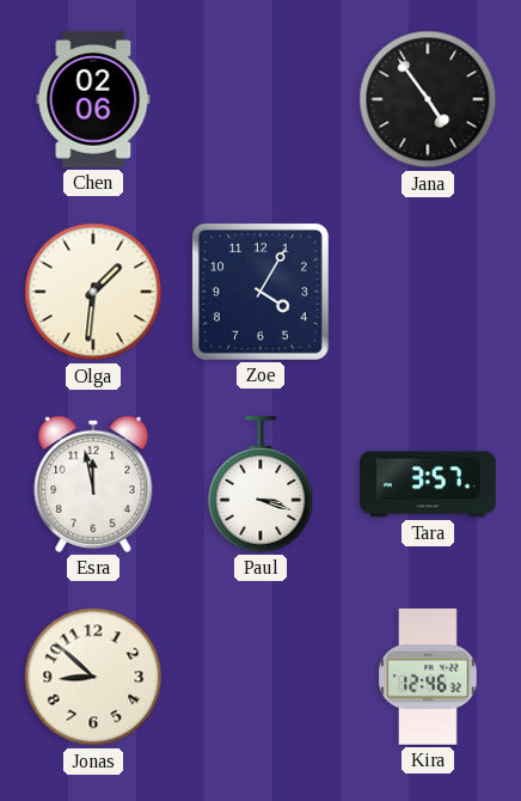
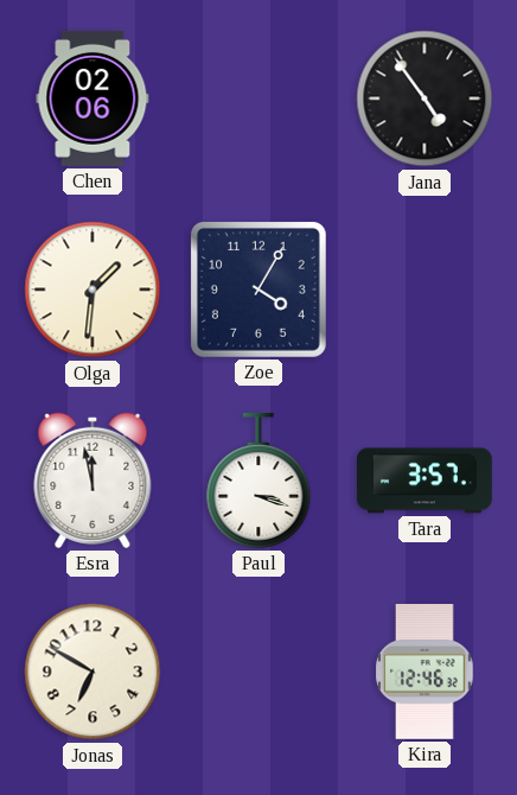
Jonas: 8:52 -> 6:50
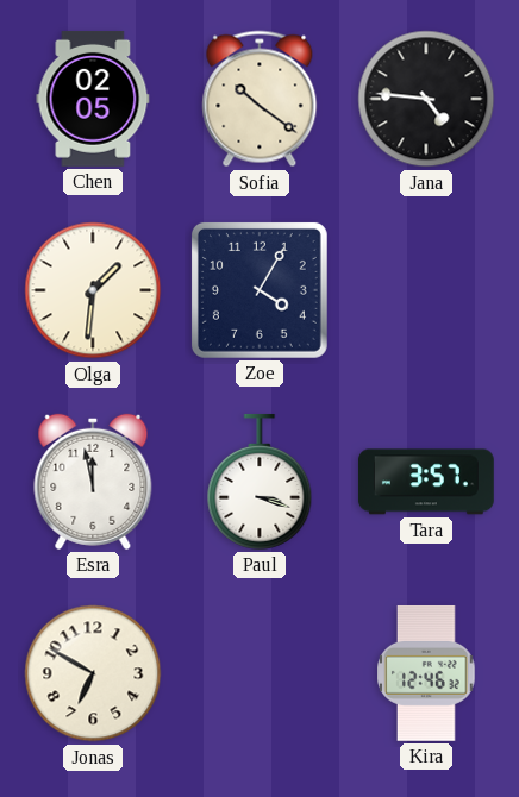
Chen: 02:06 -> 02:05
Sofia: none -> 10:21
Jana: 4:54 -> 4:46
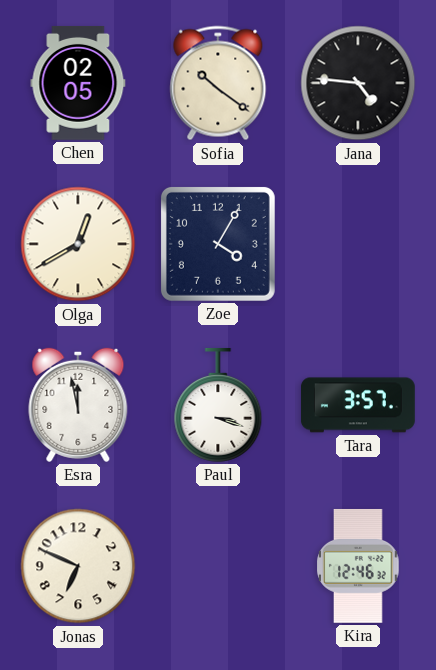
Olga: 1:31 -> 12:40
Jonas: 6:50 -> 6:49
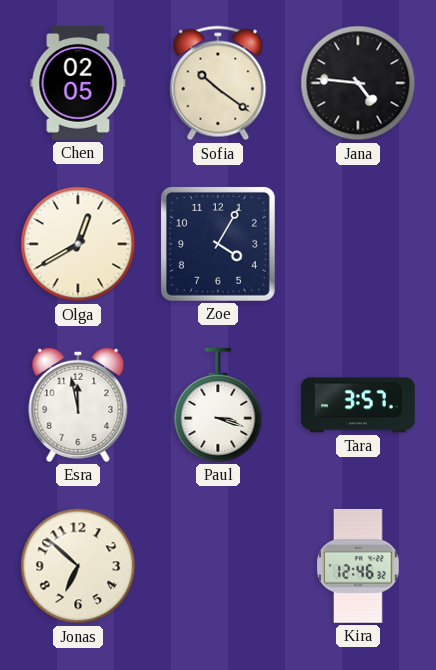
Jonas: 6:49 -> 6:52
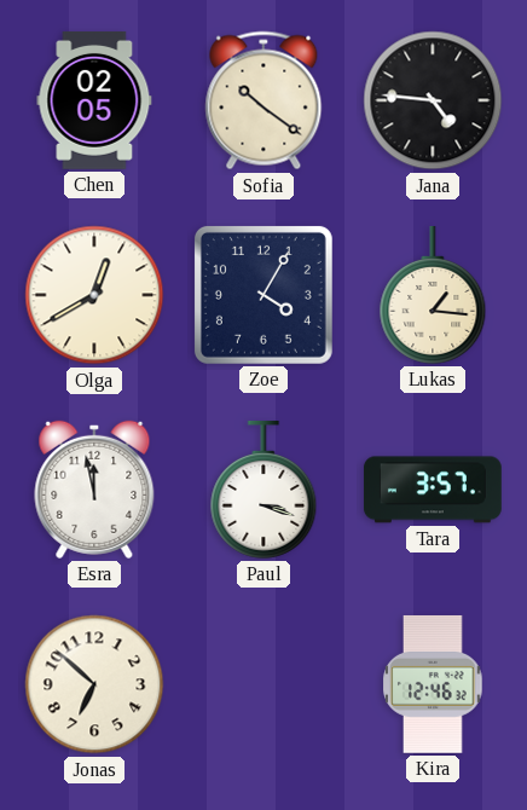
Lukas: none -> 1:16
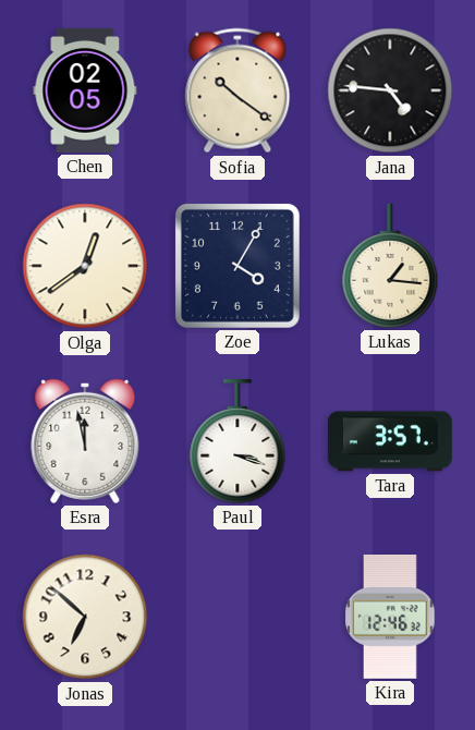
Olga: 12:40 -> 12:39
